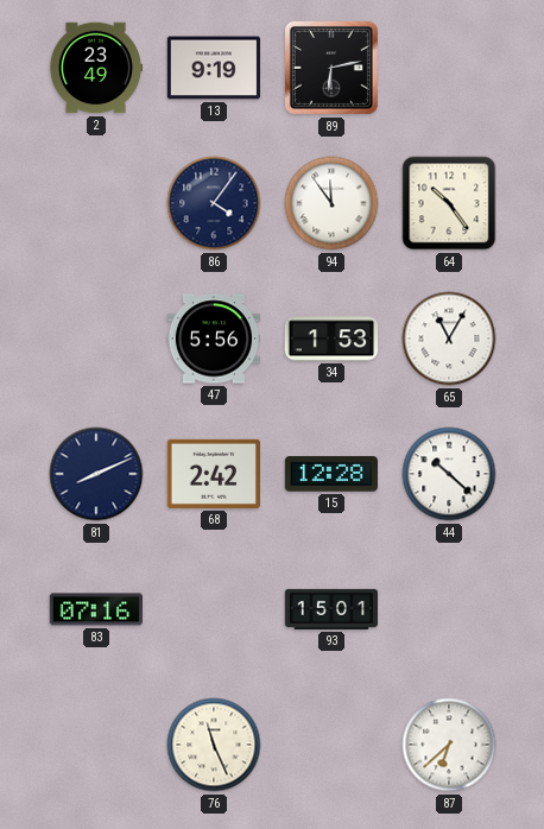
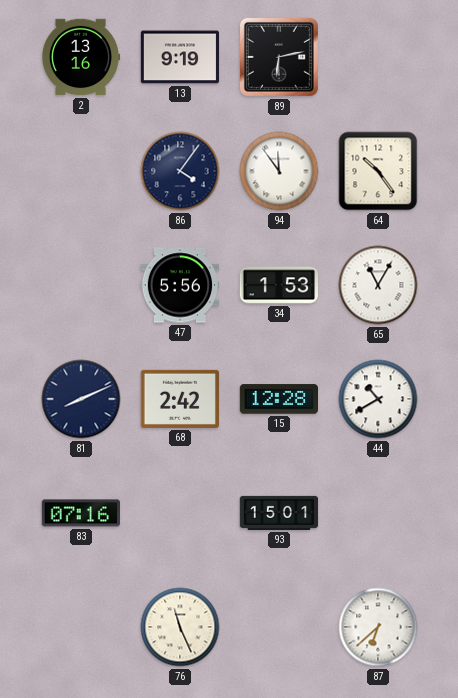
2: 23:49 -> 13:16
44: 10:22 -> 10:40
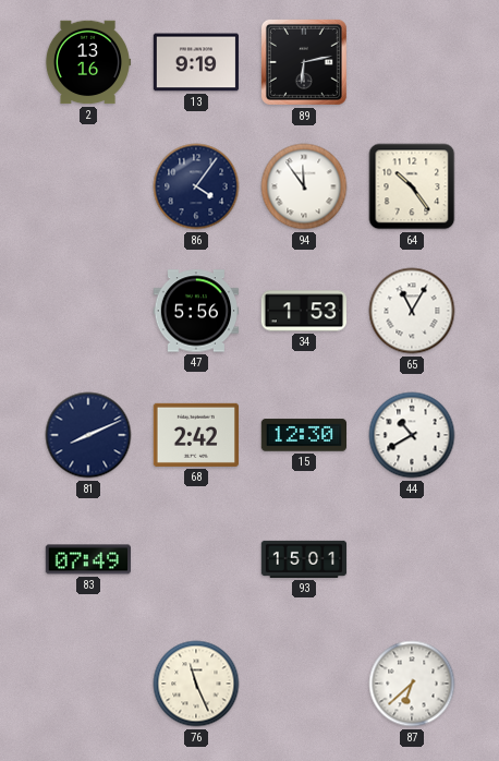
15: 12:28 -> 12:30
83: 07:16 -> 07:49
